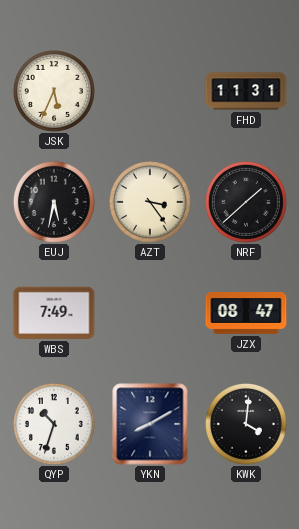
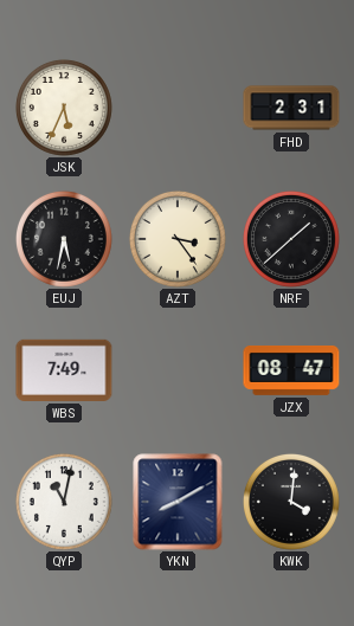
FHD: 11:31 -> 2:31
QYP: 10:33 -> 11:02
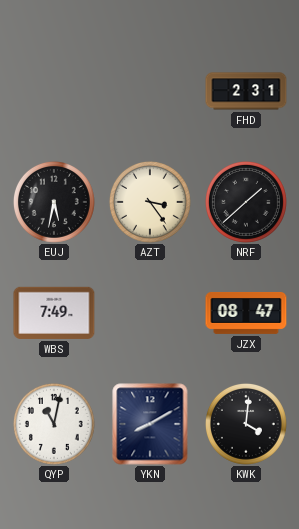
JSK: 5:34 -> none
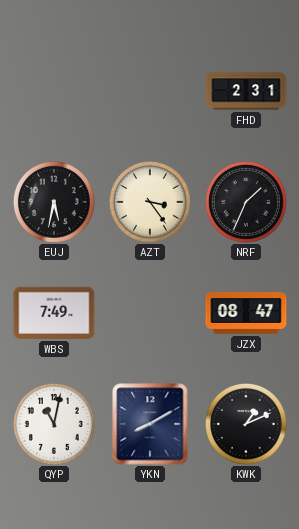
NRF: 1:38 -> 1:34
KWK: 4:01 -> 1:11
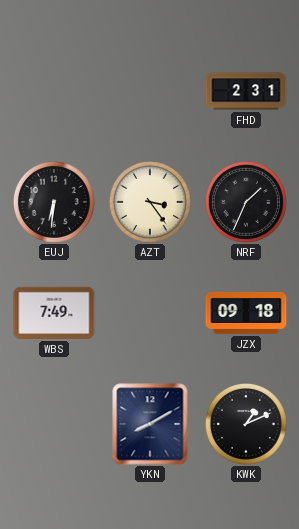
EUJ: 5:32 -> 6:31
JZX: 08:47 -> 09:18
QYP: 11:02 -> none
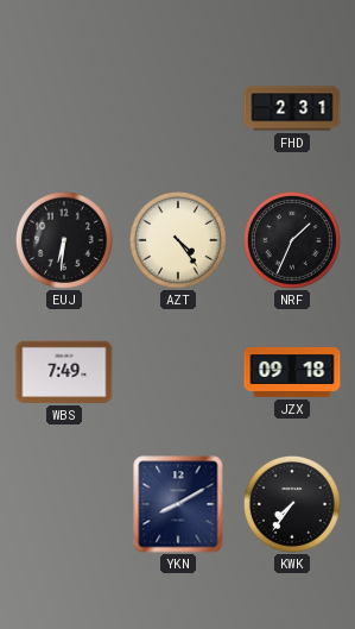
AZT: 3:24 -> 4:24
KWK: 1:11 -> 7:36
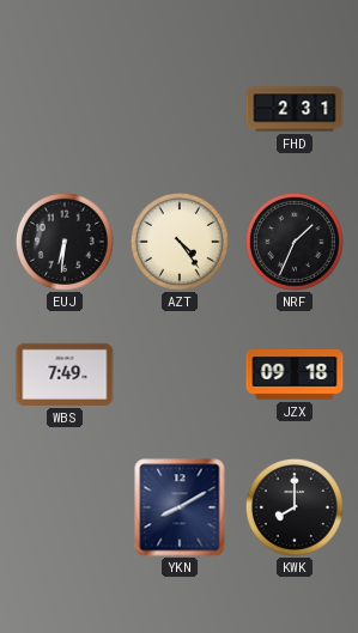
KWK: 7:36 -> 8:00
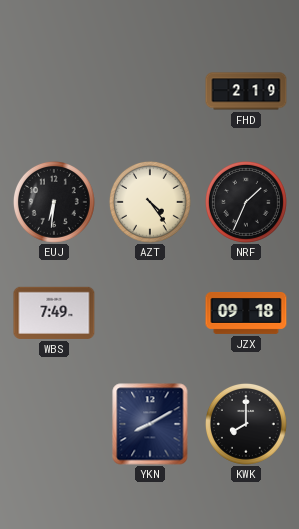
FHD: 2:31 -> 2:19
